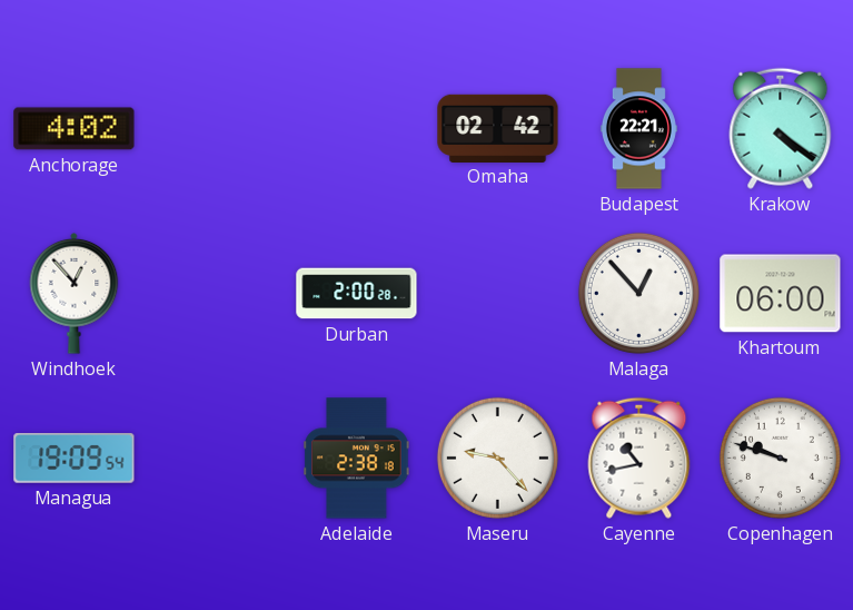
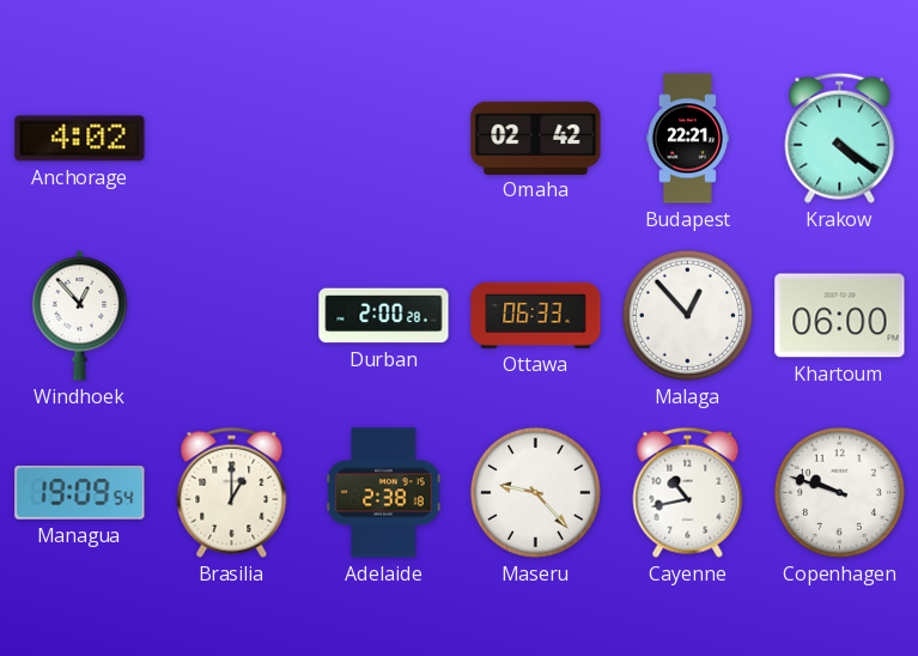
Ottawa: none -> 06:33
Brasilia: none -> 1:00
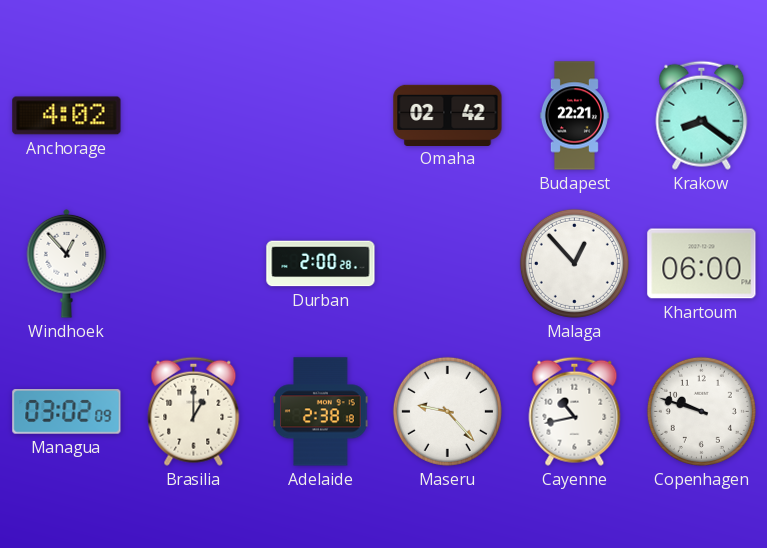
Krakow: 4:21 -> 8:21
Ottawa: 06:33 -> none
Managua: 19:09 -> 03:02
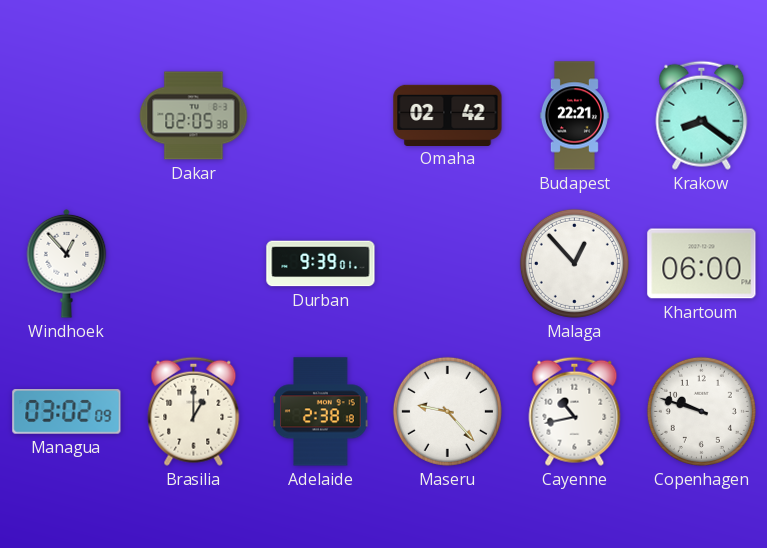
Anchorage: 4:02 -> none
Dakar: none -> 02:05
Durban: 2:00 -> 9:39
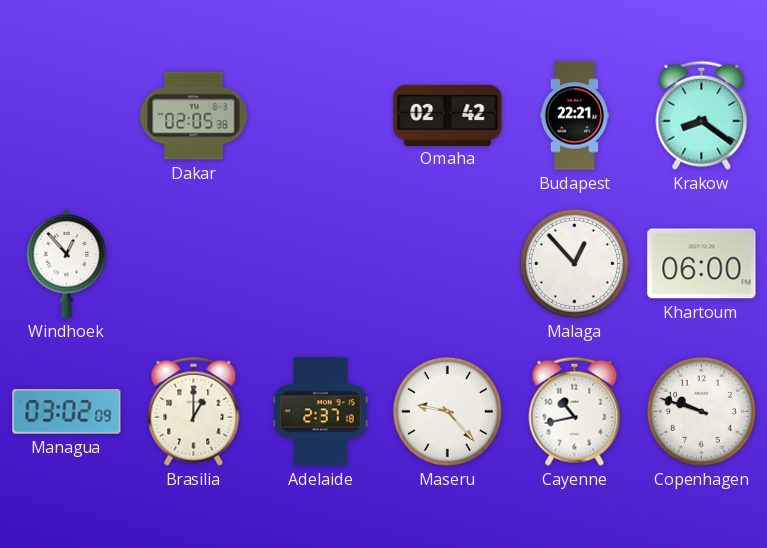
Durban: 9:39 -> none
Adelaide: 2:38 -> 2:37
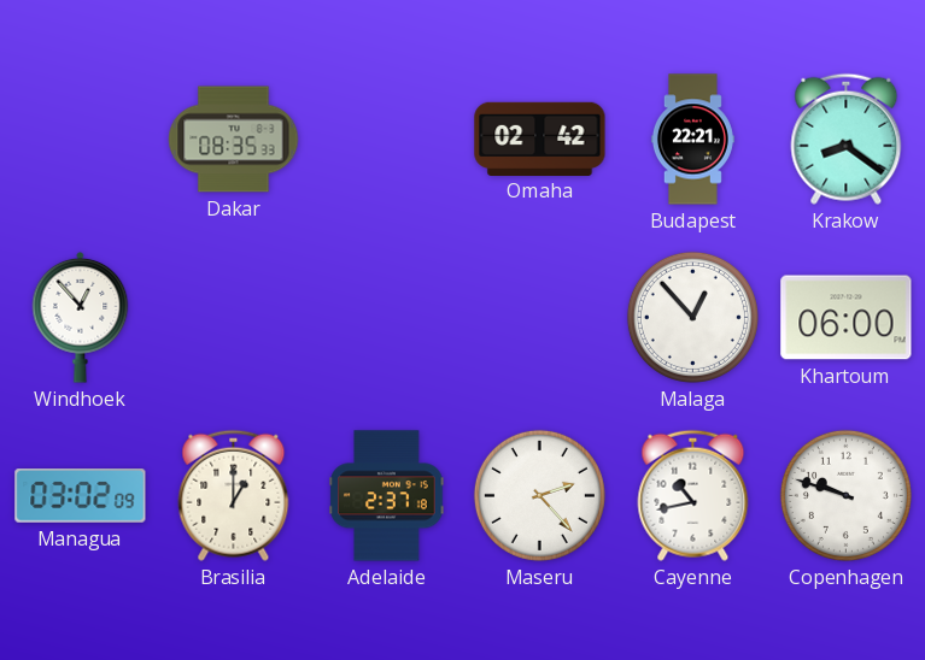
Dakar: 02:05 -> 08:35
Maseru: 9:23 -> 2:23
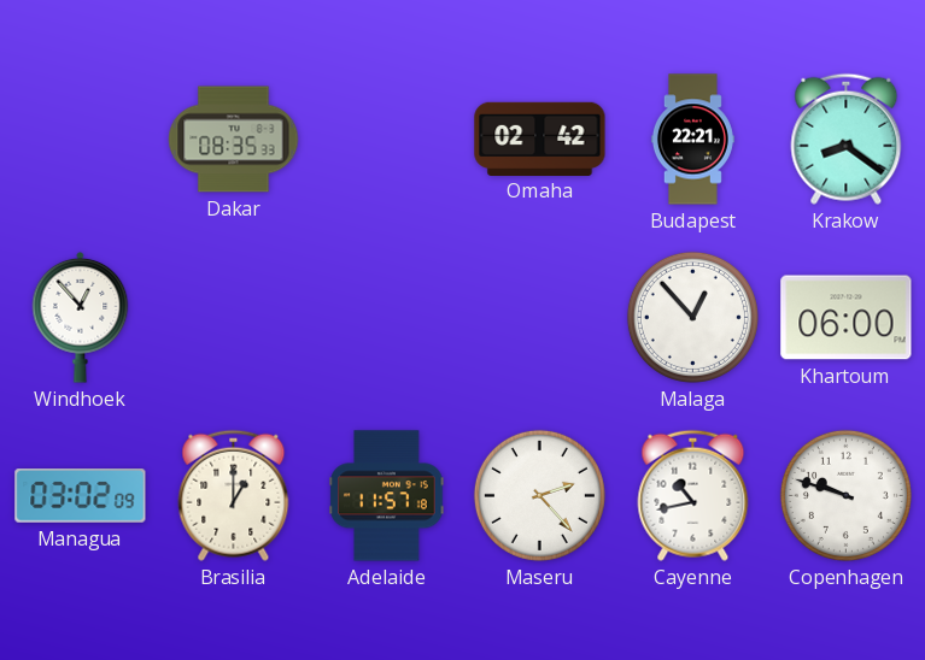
Adelaide: 2:37 -> 11:57
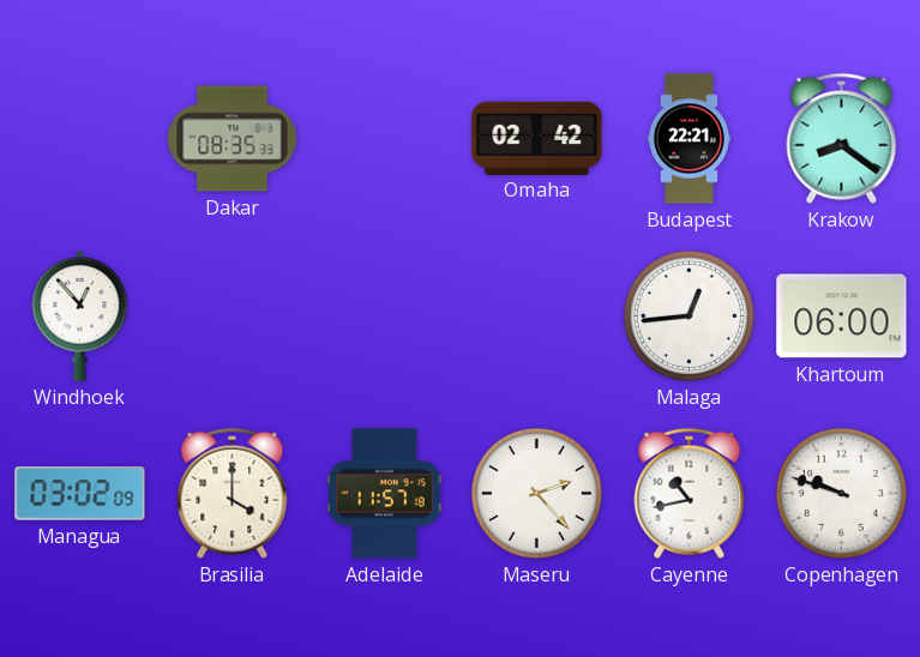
Malaga: 12:53 -> 12:44
Brasilia: 1:00 -> 4:00
